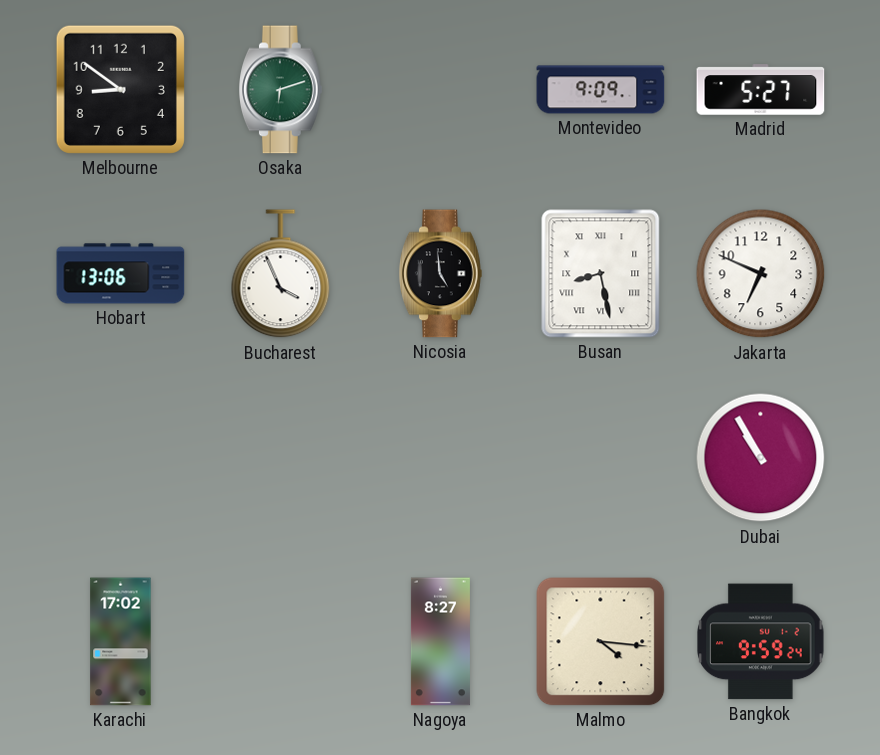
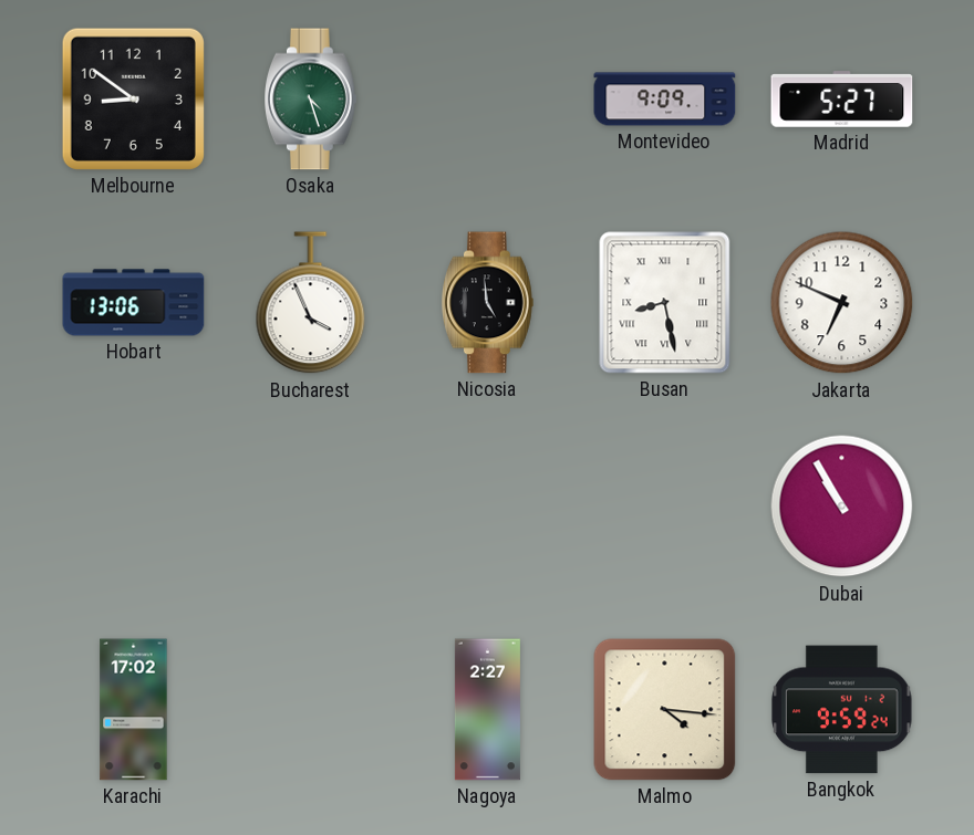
Osaka: 6:12 -> 4:27
Nagoya: 8:27 -> 2:27
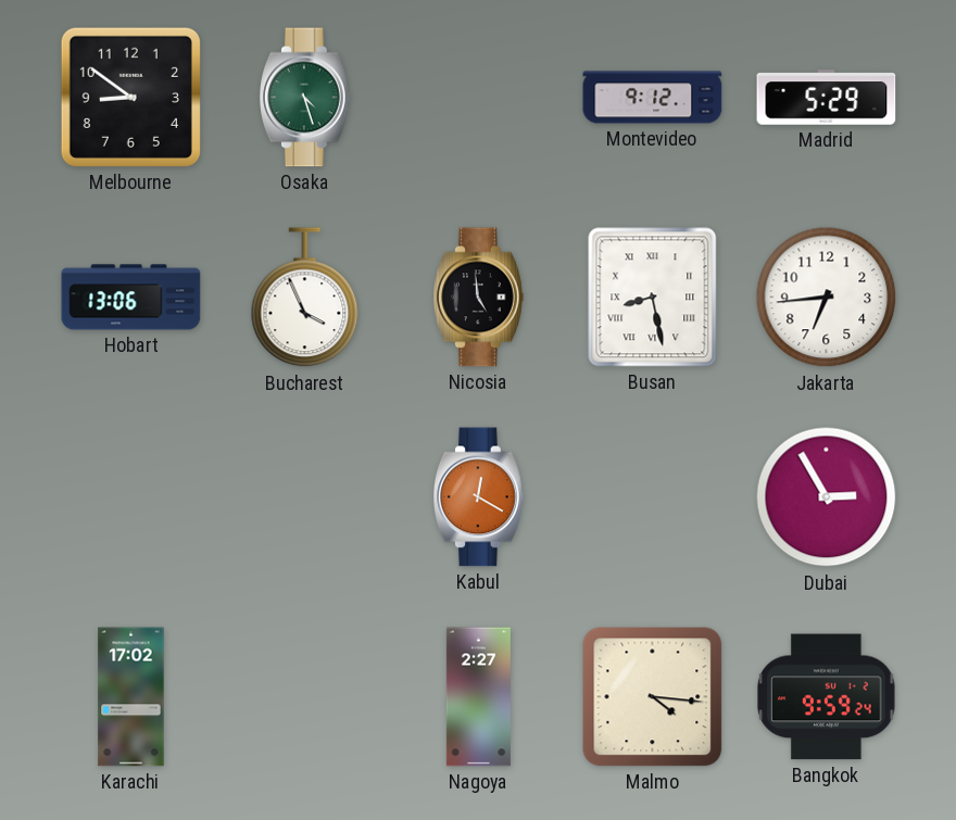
Montevideo: 9:09 -> 9:12
Madrid: 5:27 -> 5:29
Jakarta: 6:49 -> 6:44
Kabul: none -> 12:20
Dubai: 10:55 -> 2:55
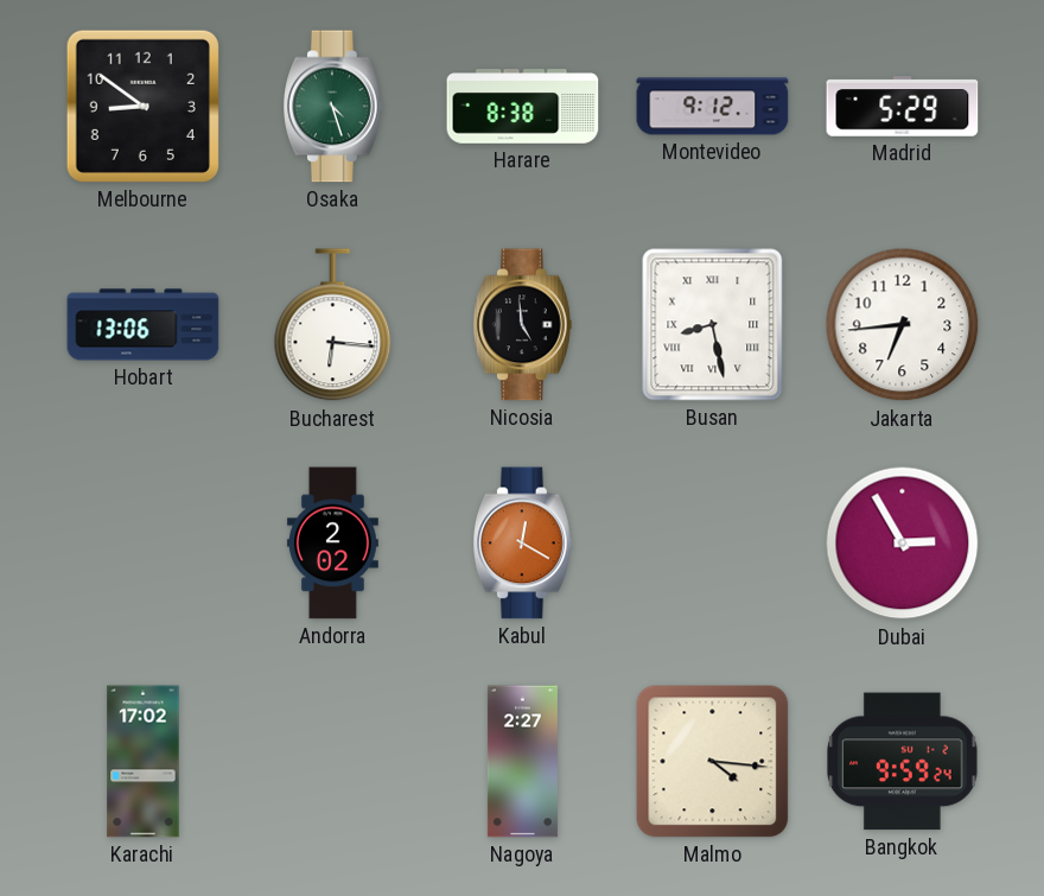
Harare: none -> 8:38
Bucharest: 3:56 -> 6:16
Andorra: none -> 2:02
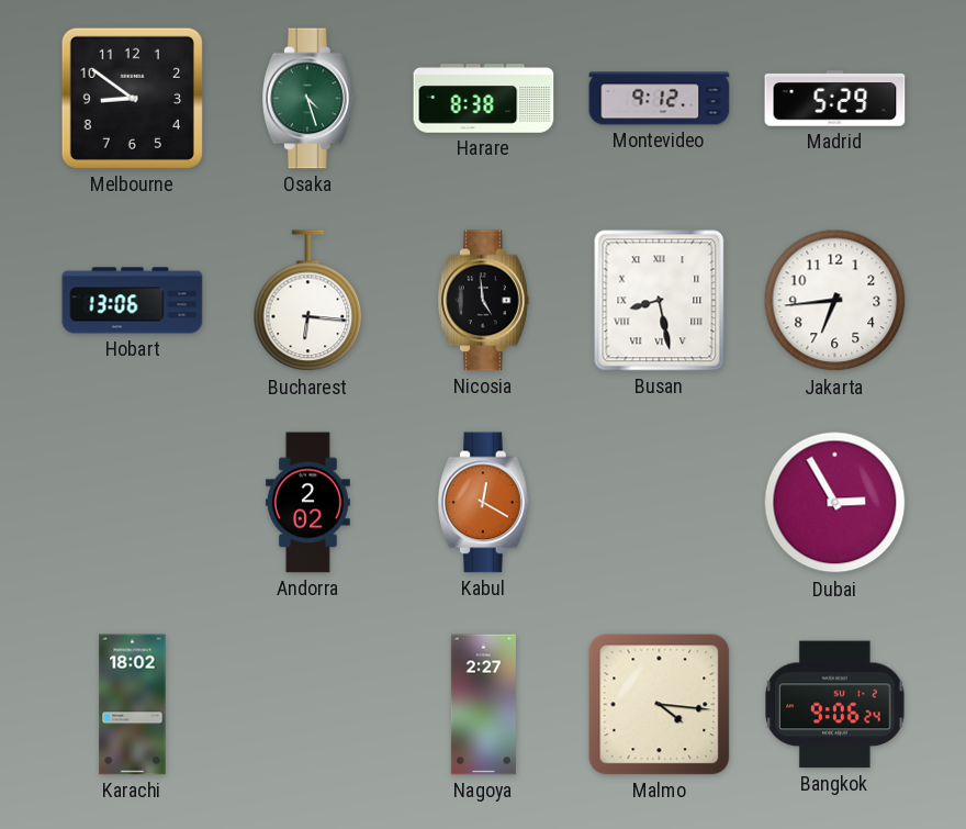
Karachi: 17:02 -> 18:02
Bangkok: 9:59 -> 9:06
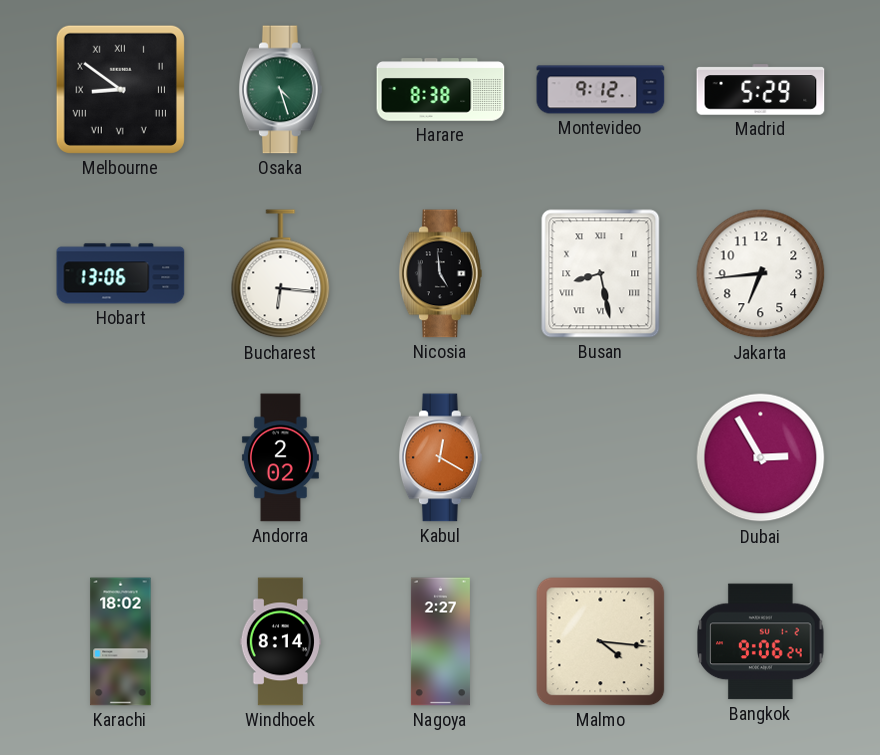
Melbourne numerals: Arabic -> Roman
Windhoek: none -> 8:14
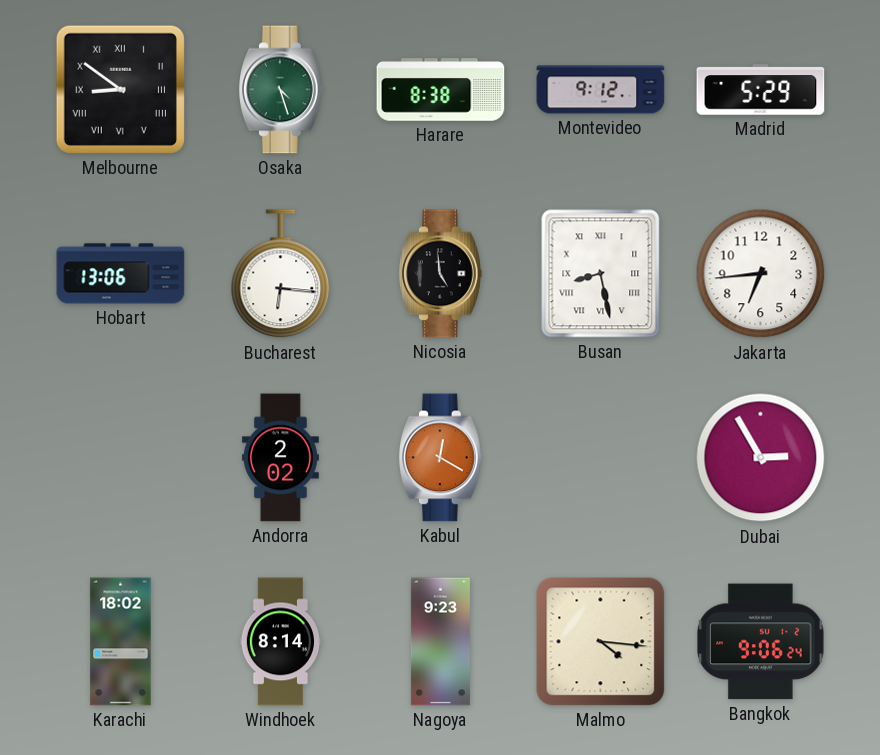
Nagoya: 2:27 -> 9:23
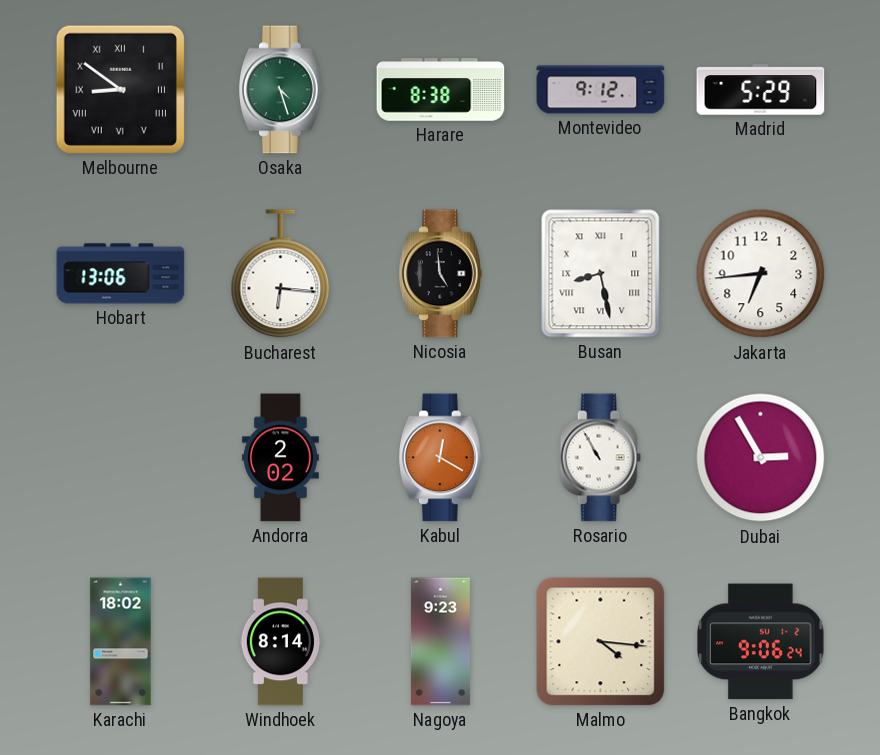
Rosario: none -> 10:55
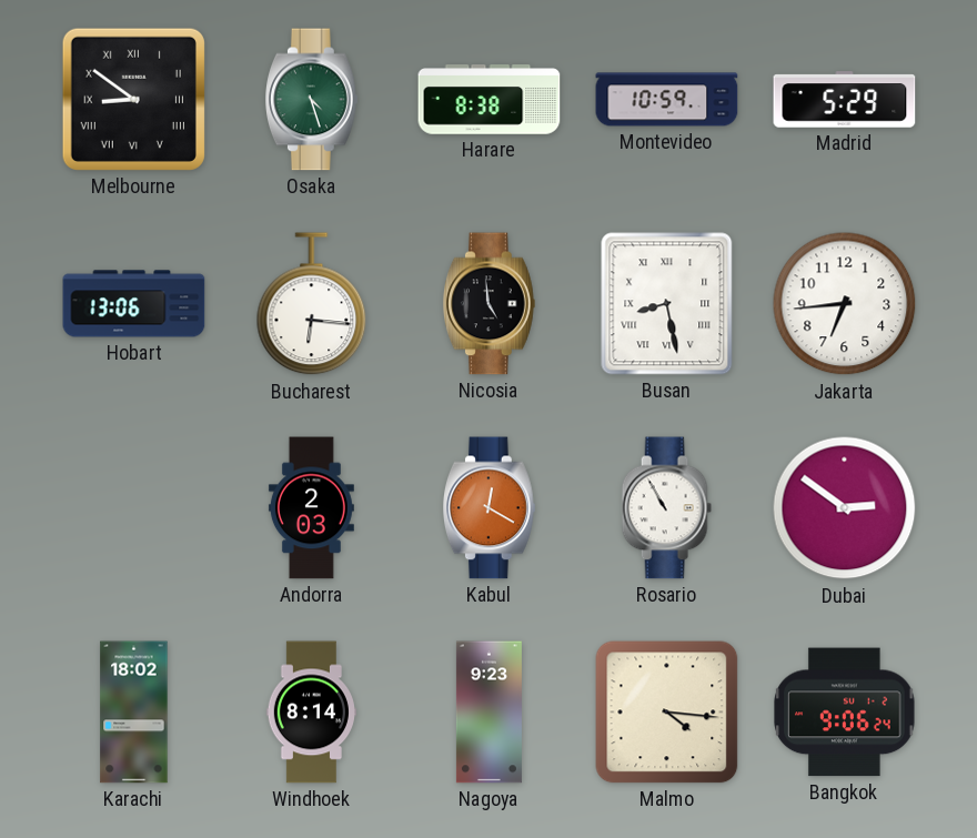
Montevideo: 9:12 -> 10:59
Andorra: 2:02 -> 2:03
Dubai: 2:55 -> 2:51
